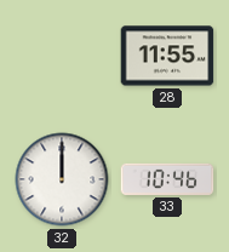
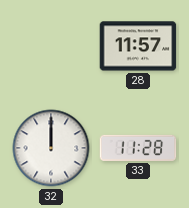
28: 11:55 -> 11:57
33: 10:46 -> 11:28
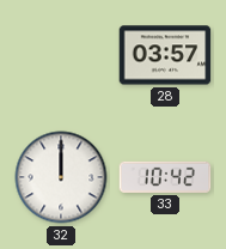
28: 11:57 -> 03:57
33: 11:28 -> 10:42
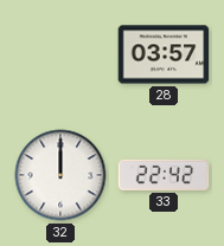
33: 10:42 -> 22:42
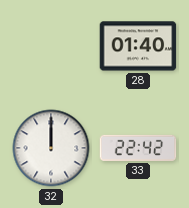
28: 03:57 -> 01:40
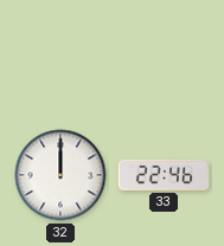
28: 01:40 -> none
33: 22:42 -> 22:46
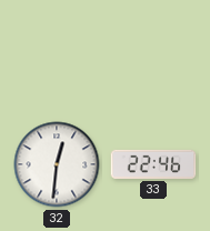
32: 12:00 -> 12:31
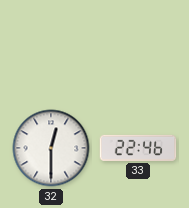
32: 12:31 -> 12:30
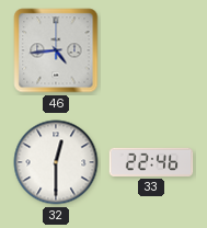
46: none -> 4:44
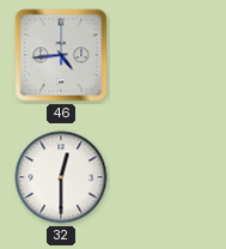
33: 22:46 -> none
